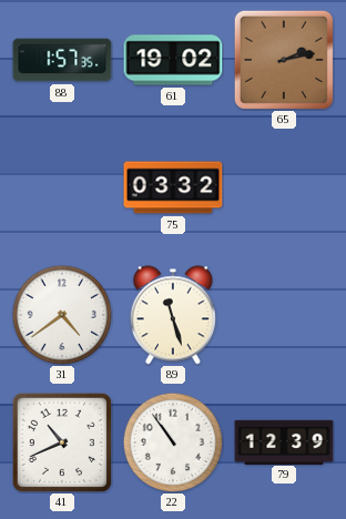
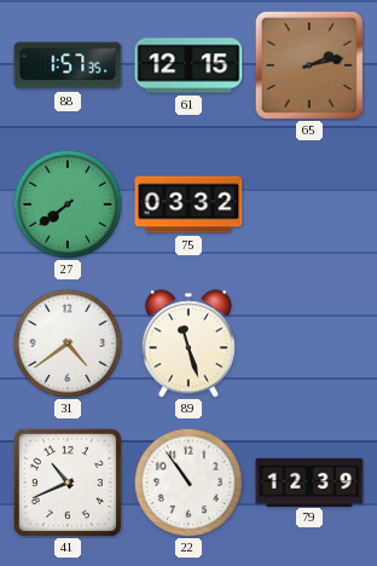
61: 19:02 -> 12:15
27: none -> 7:39
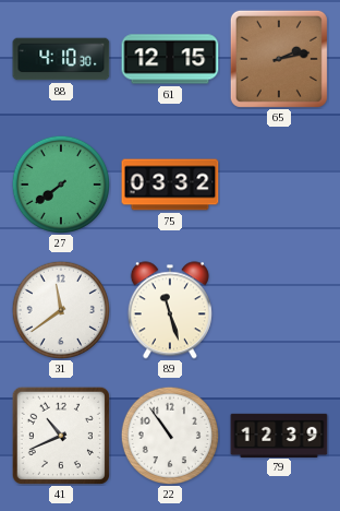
88: 1:57 -> 4:10
31: 4:39 -> 11:39
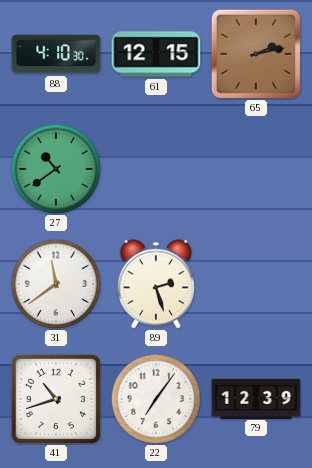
27: 7:39 -> 10:39
75: 03:32 -> none
89: 11:27 -> 2:27
41: 10:41 -> 10:42
22: 10:54 -> 7:06
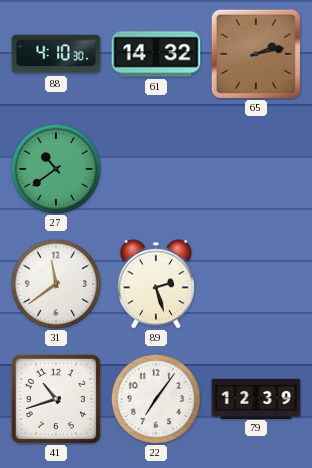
61: 12:15 -> 14:32
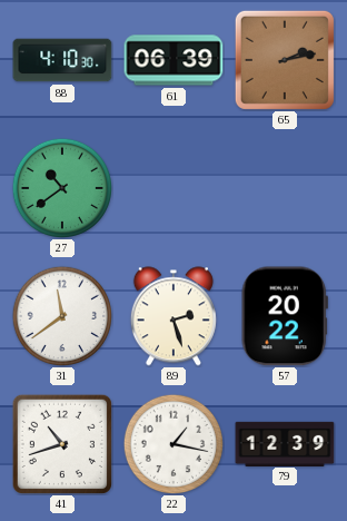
61: 14:32 -> 06:39
57: none -> 20:22
22: 7:06 -> 1:17
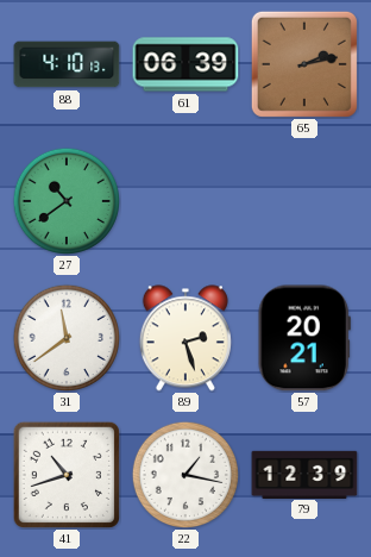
88: 4:10:30 -> 4:10:13
57: 20:22 -> 20:21
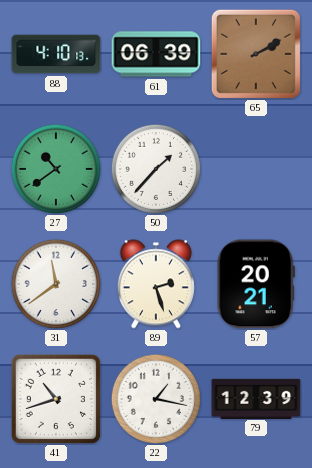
65: 2:13 -> 2:10
50: none -> 1:37
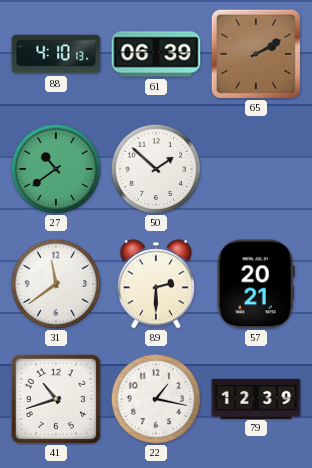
50: 1:37 -> 1:52
89: 2:27 -> 2:30
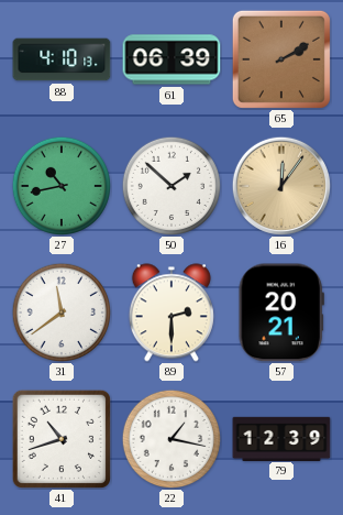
27: 10:39 -> 10:43
16: none -> 12:06
